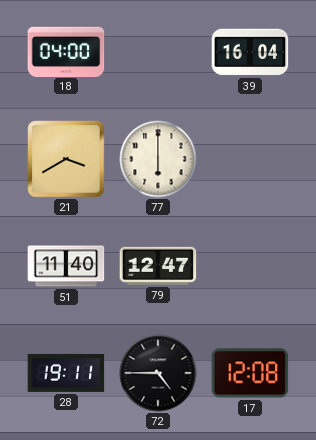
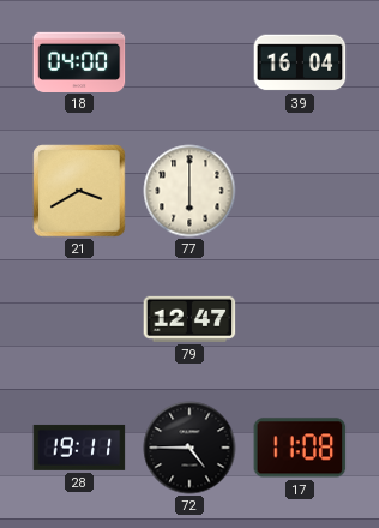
51: 11:40 -> none
17: 12:08 -> 11:08
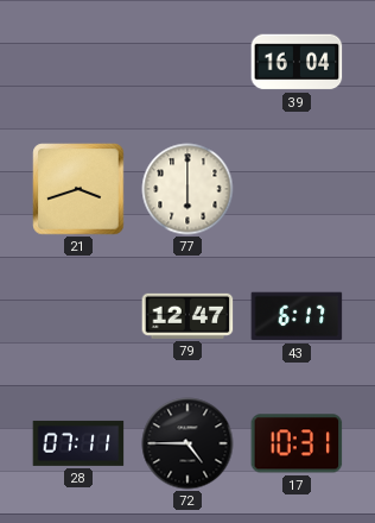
18: 04:00 -> none
21: 3:40 -> 3:42
43: none -> 6:17
28: 19:11 -> 07:11
17: 11:08 -> 10:31
